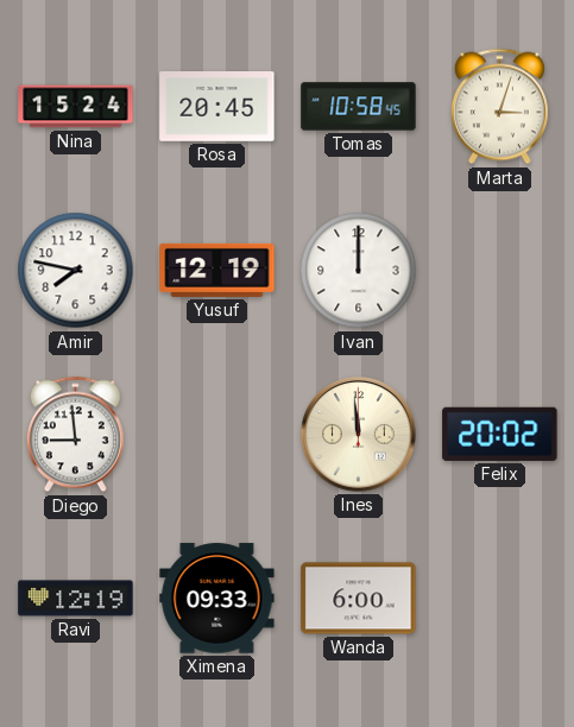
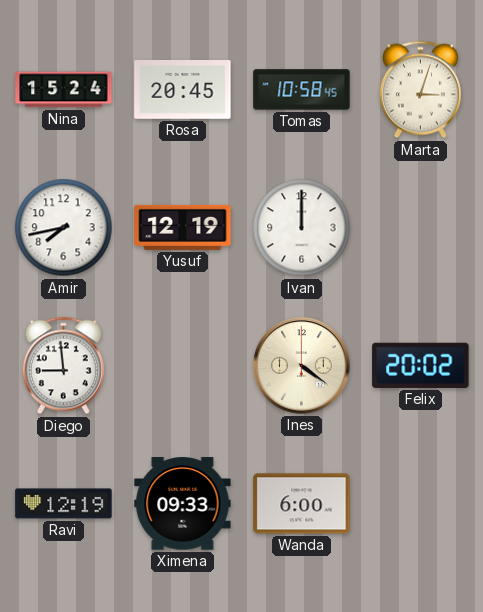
Amir: 7:47 -> 7:43
Ines: 11:59 -> 4:21
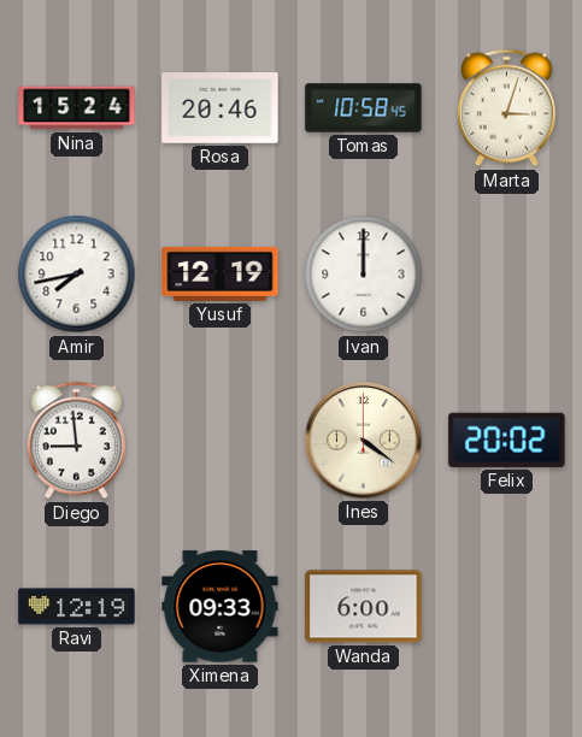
Rosa: 20:45 -> 20:46
